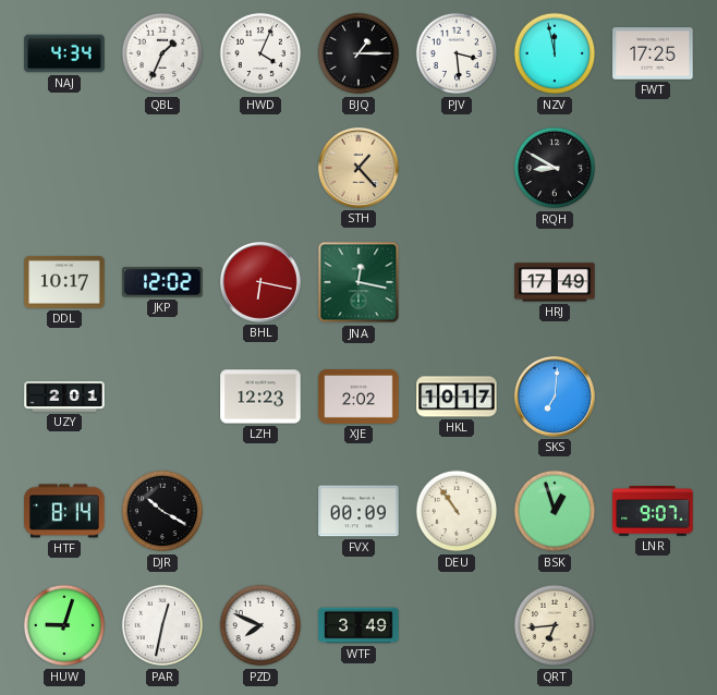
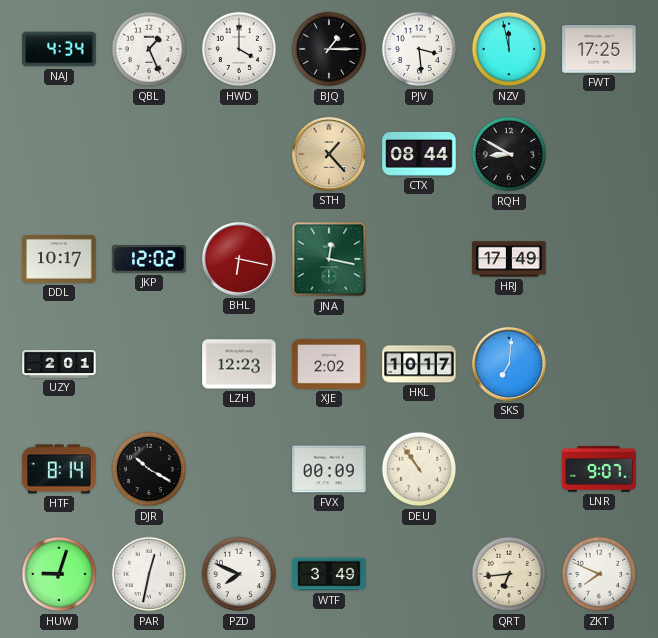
QBL: 1:34 -> 1:26
HWD: 4:04 -> 4:00
CTX: none -> 08:44
BSK: 12:57 -> none
ZKT: none -> 7:49
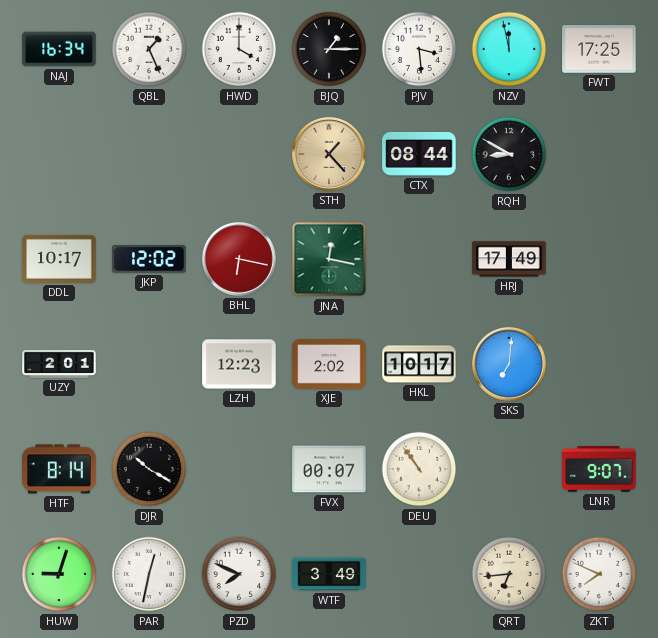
NAJ: 4:34 -> 16:34
FVX: 00:09 -> 00:07
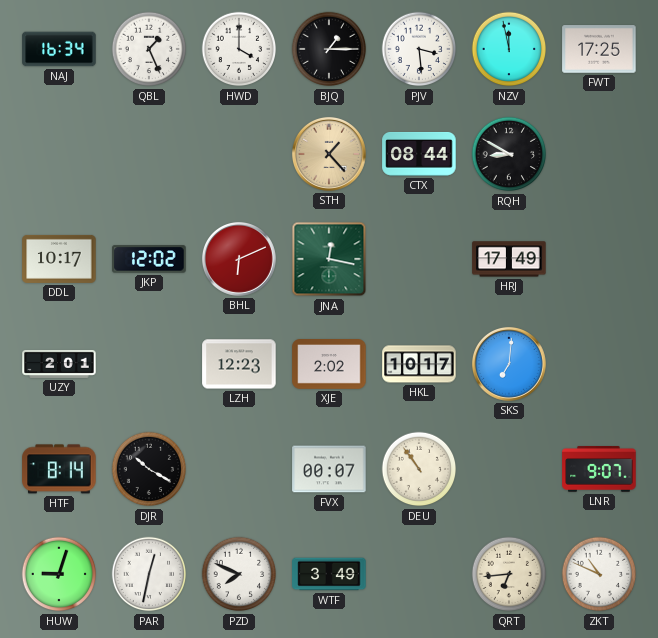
BHL: 6:17 -> 6:11
ZKT: 7:49 -> 10:49
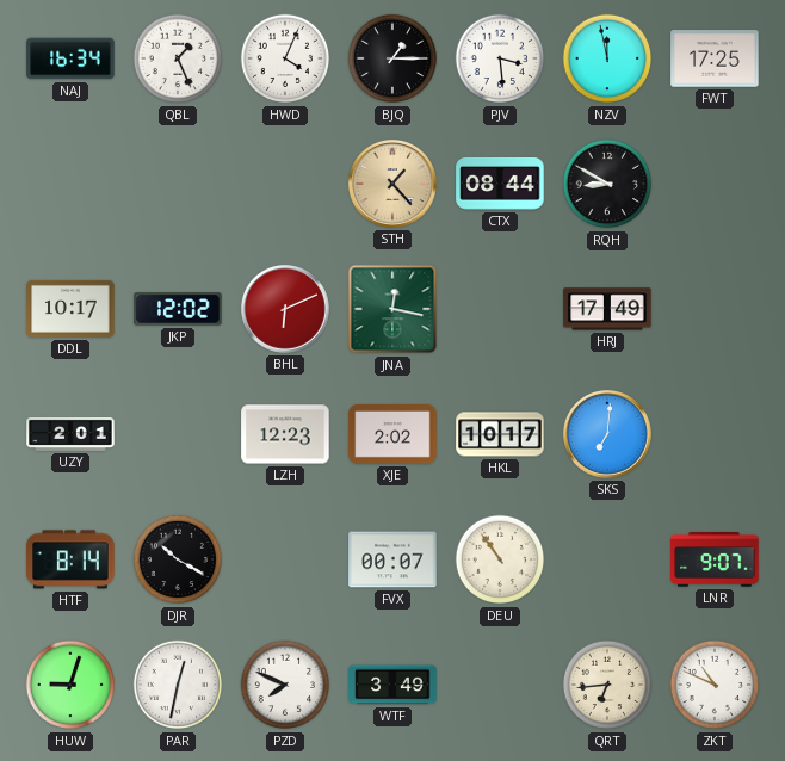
HWD: 4:00 -> 4:04
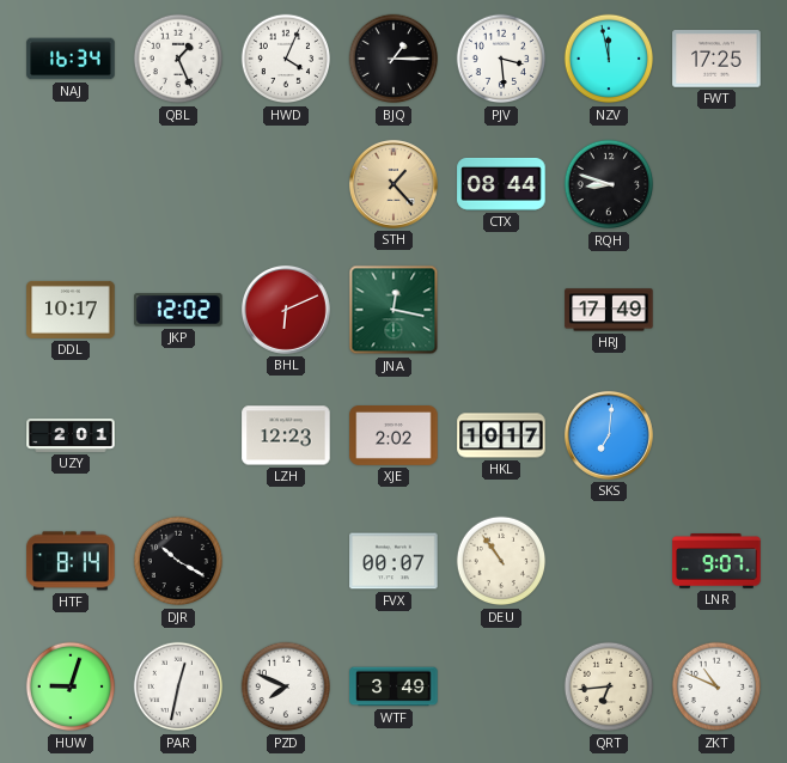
RQH: 8:50 -> 8:48
